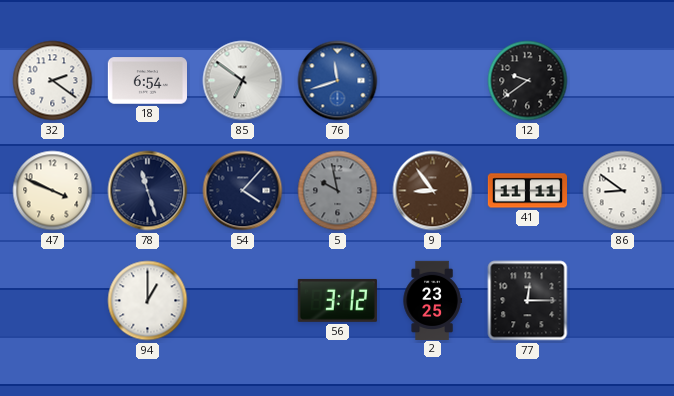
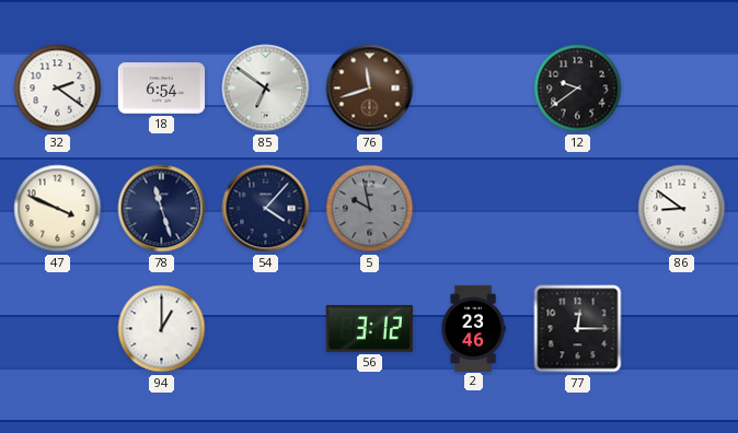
76 dial: blue -> brown
9: 8:54 -> none
41: 11:11 -> none
2: 23:25 -> 23:46
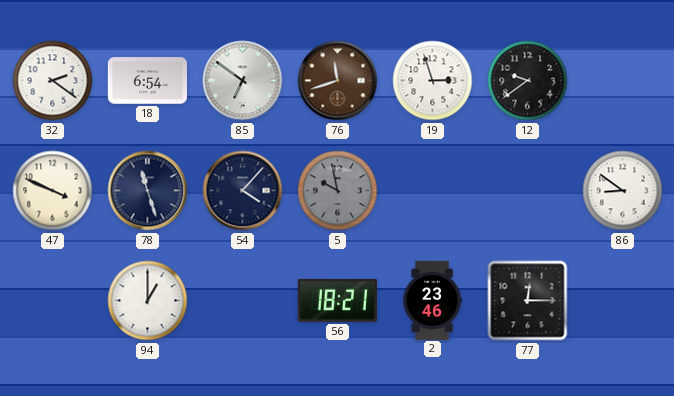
19: none -> 2:57
56: 3:12 -> 18:21
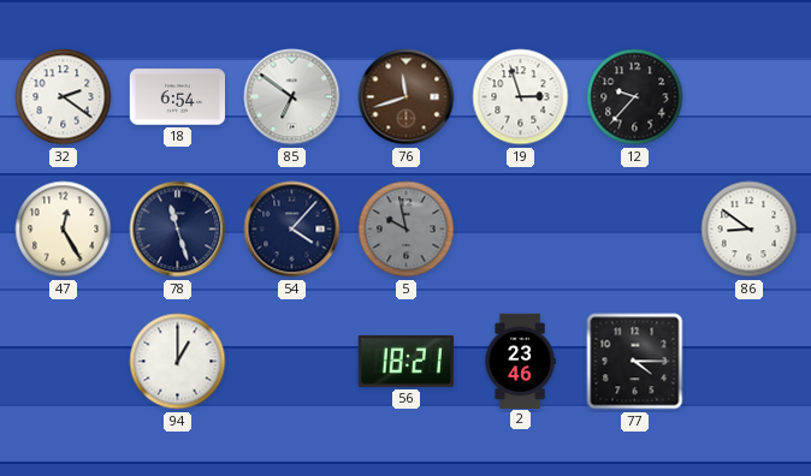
12: 9:39 -> 9:37
47: 3:49 -> 12:25
77: 12:15 -> 4:15
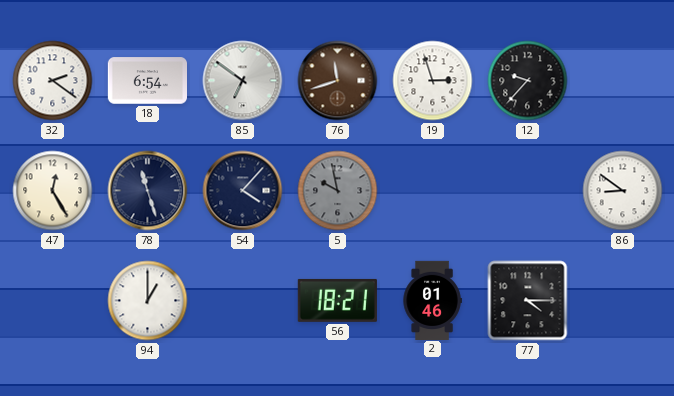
2: 23:46 -> 01:46
